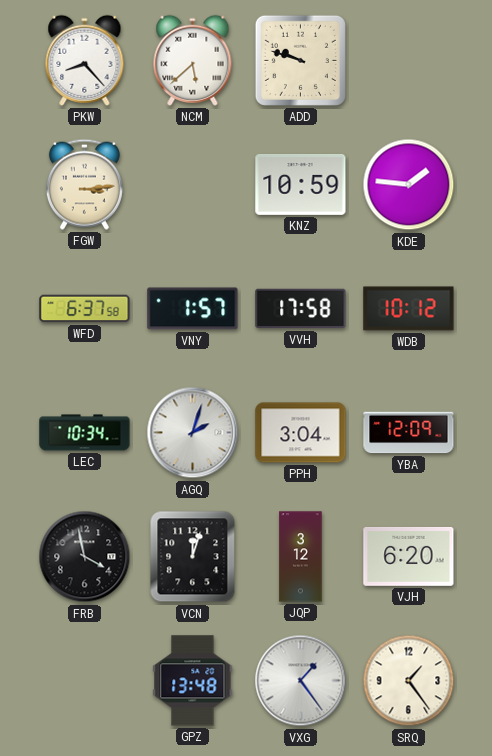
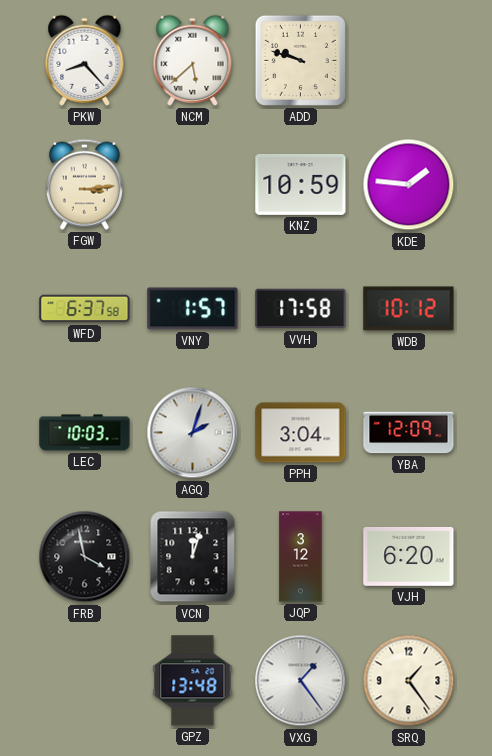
LEC: 10:34 -> 10:03
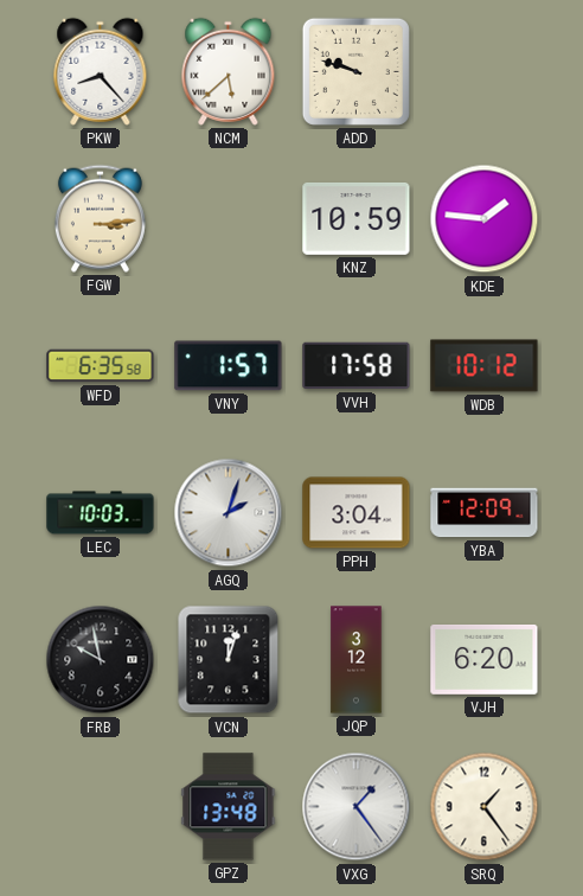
WFD: 6:37 -> 6:35
FRB: 3:58 -> 9:58
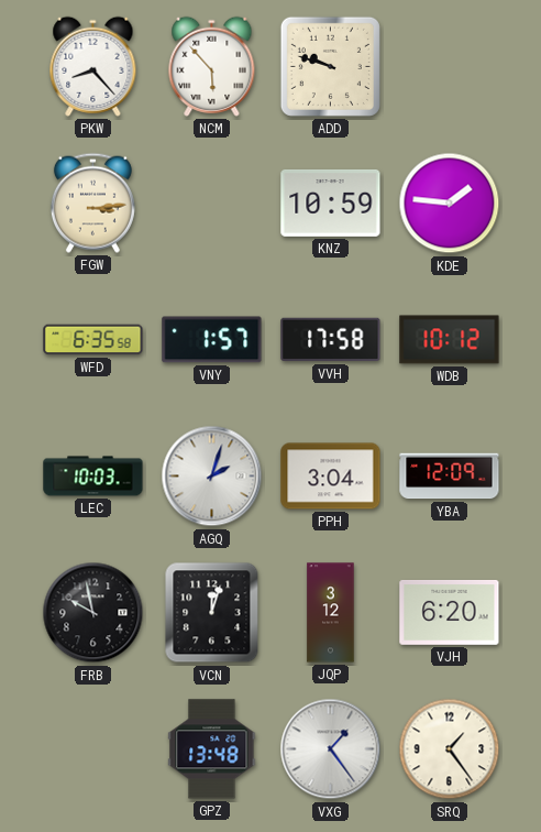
NCM: 5:38 -> 5:53
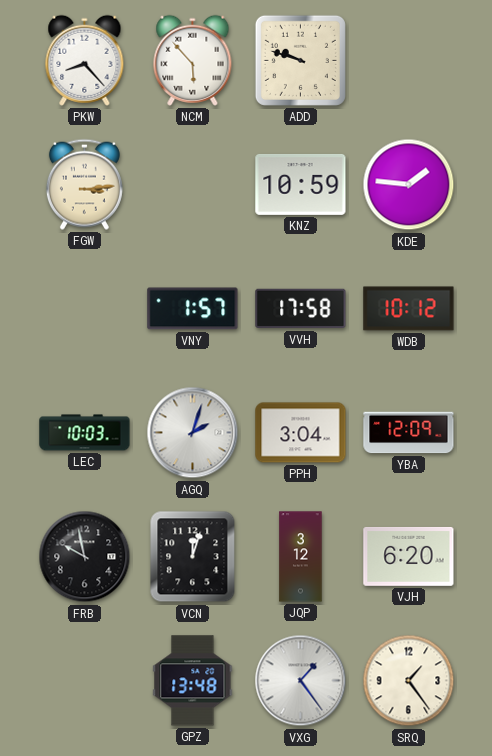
WFD: 6:35 -> none
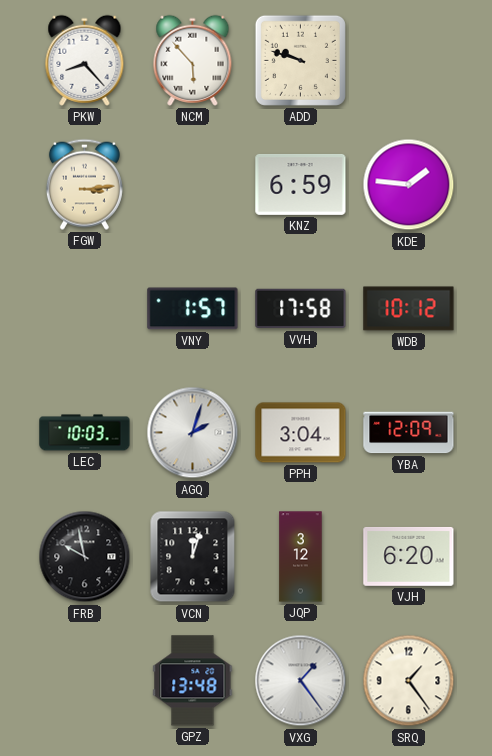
KNZ: 10:59 -> 6:59
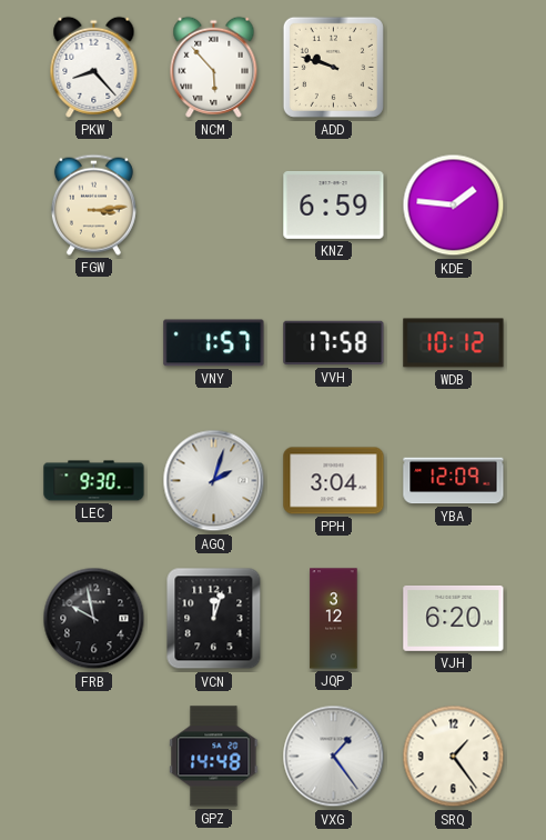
LEC: 10:03 -> 9:30
GPZ: 13:48 -> 14:48
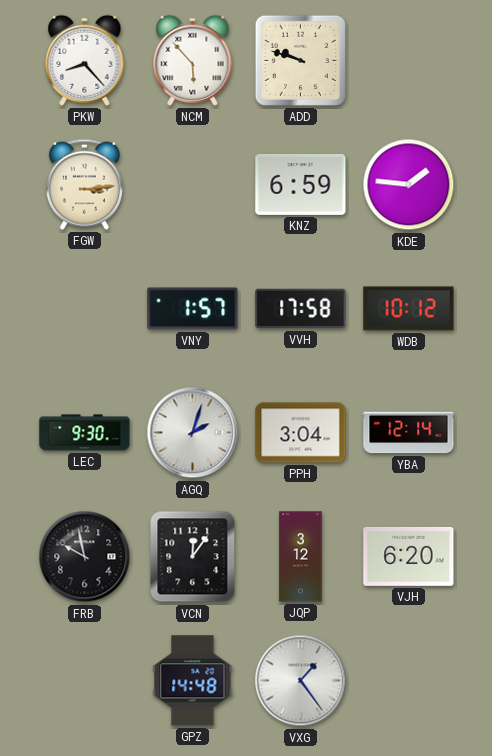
YBA: 12:09 -> 12:14
VCN: 12:03 -> 12:06
SRQ: 1:24 -> none
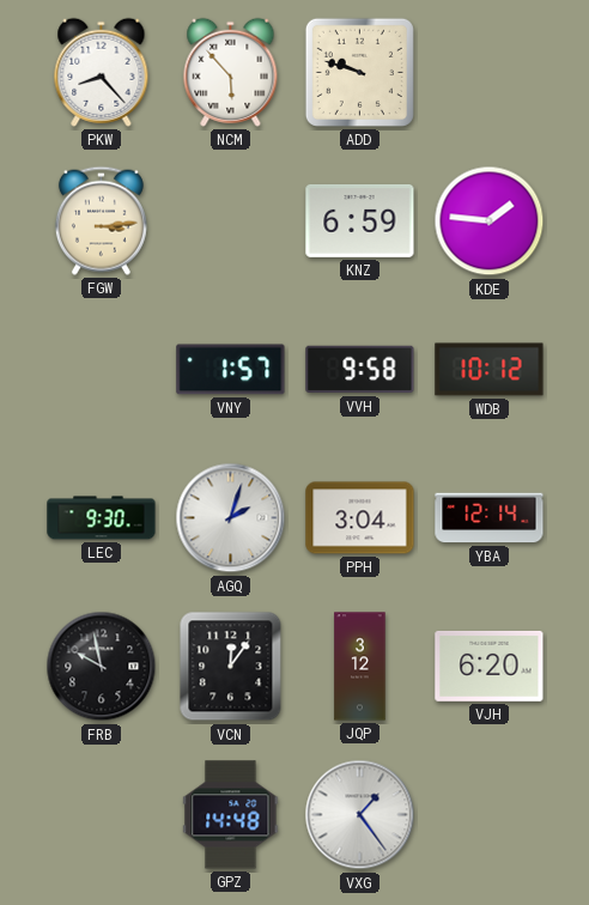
VVH: 17:58 -> 9:58
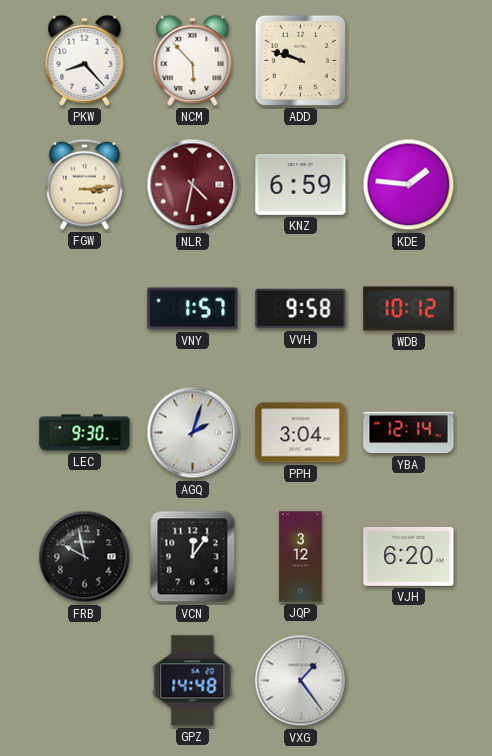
NLR: none -> 4:32
